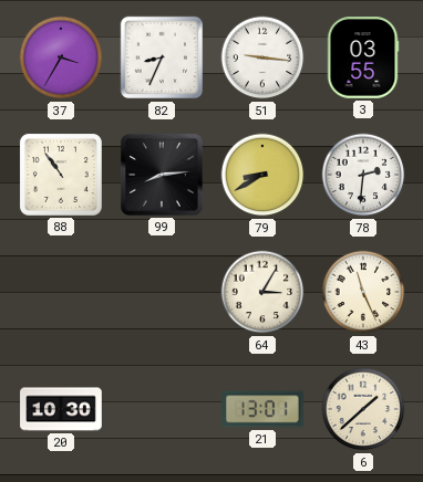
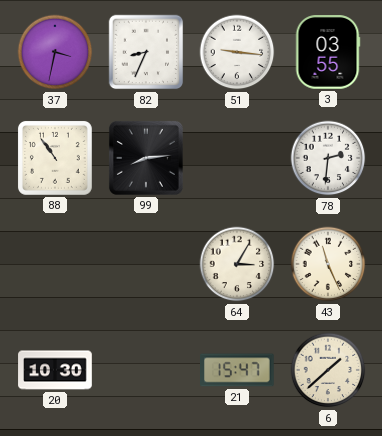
37: 3:35 -> 3:32
79: 8:40 -> none
21: 13:01 -> 15:47
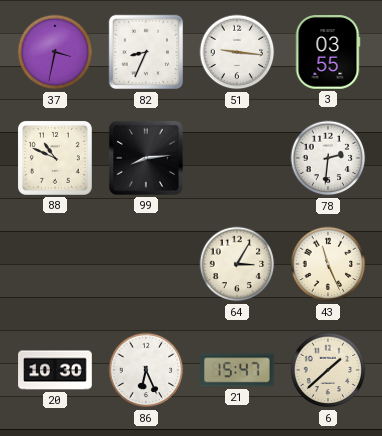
88: 10:54 -> 10:49
86: none -> 6:26
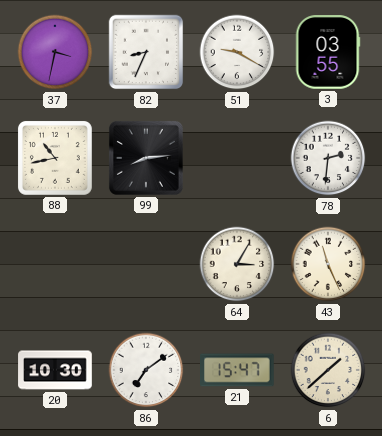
51: 9:16 -> 9:20
88: 10:49 -> 10:43
86: 6:26 -> 7:09
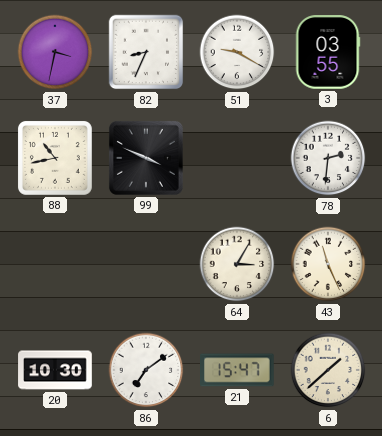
99: 8:14 -> 3:49
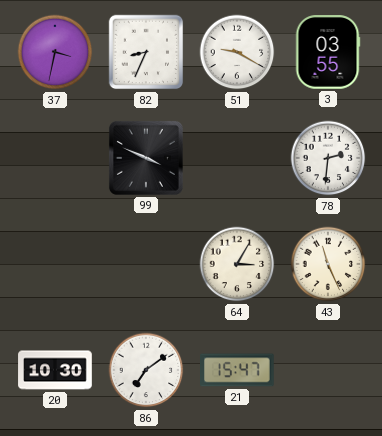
88: 10:43 -> none
6: 1:38 -> none
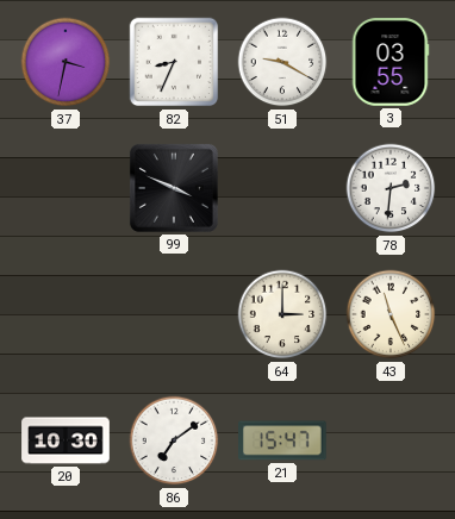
64: 3:05 -> 3:00
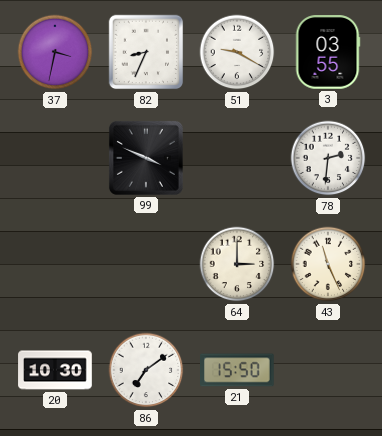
21: 15:47 -> 15:50
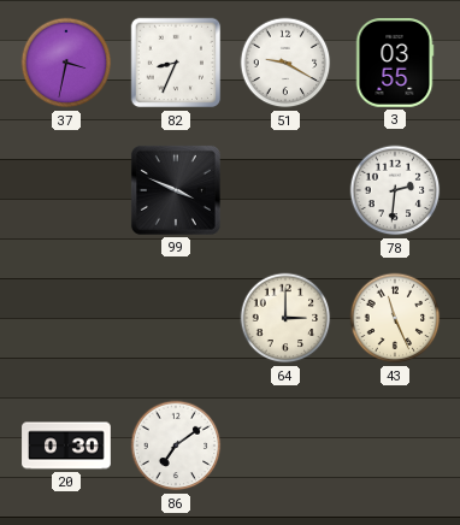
20: 10:30 -> 0:30
21: 15:50 -> none
